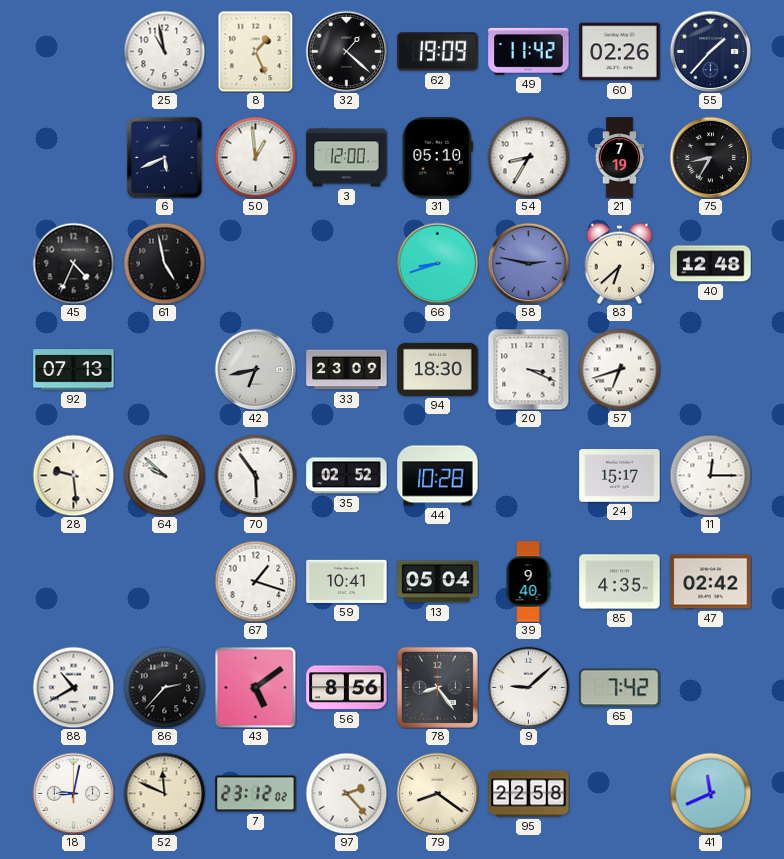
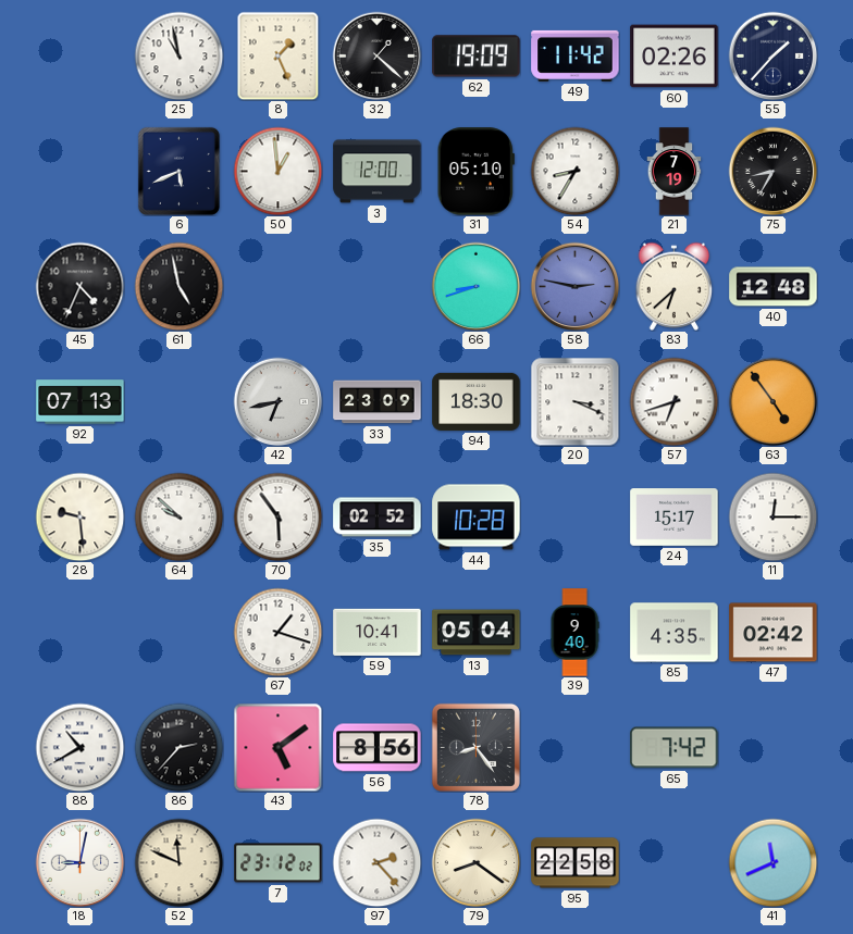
63: none -> 4:54
9: 9:08 -> none
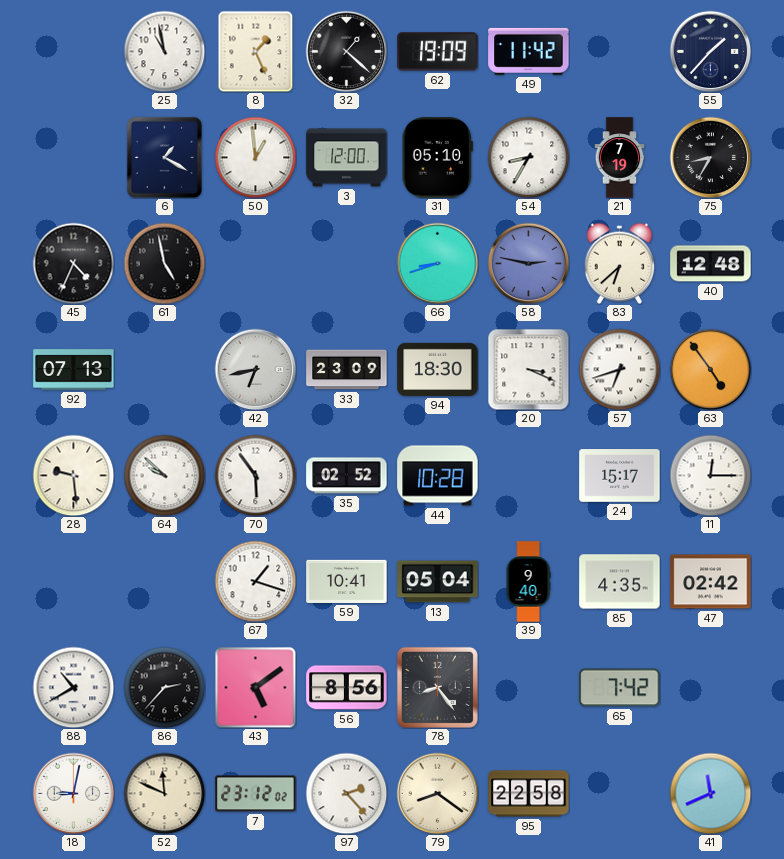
60: 02:26 -> none
6: 5:41 -> 1:20
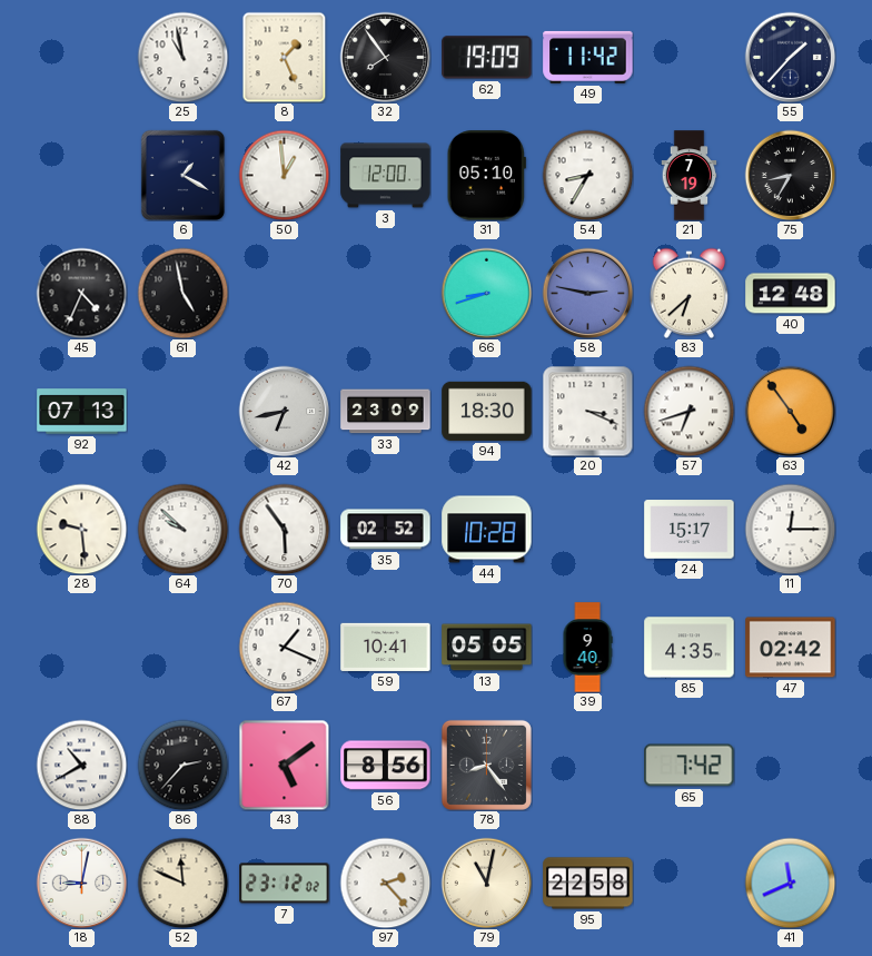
32: 1:22 -> 7:54
67: 1:18 -> 1:19
13: 05:04 -> 05:05
79: 8:21 -> 11:02
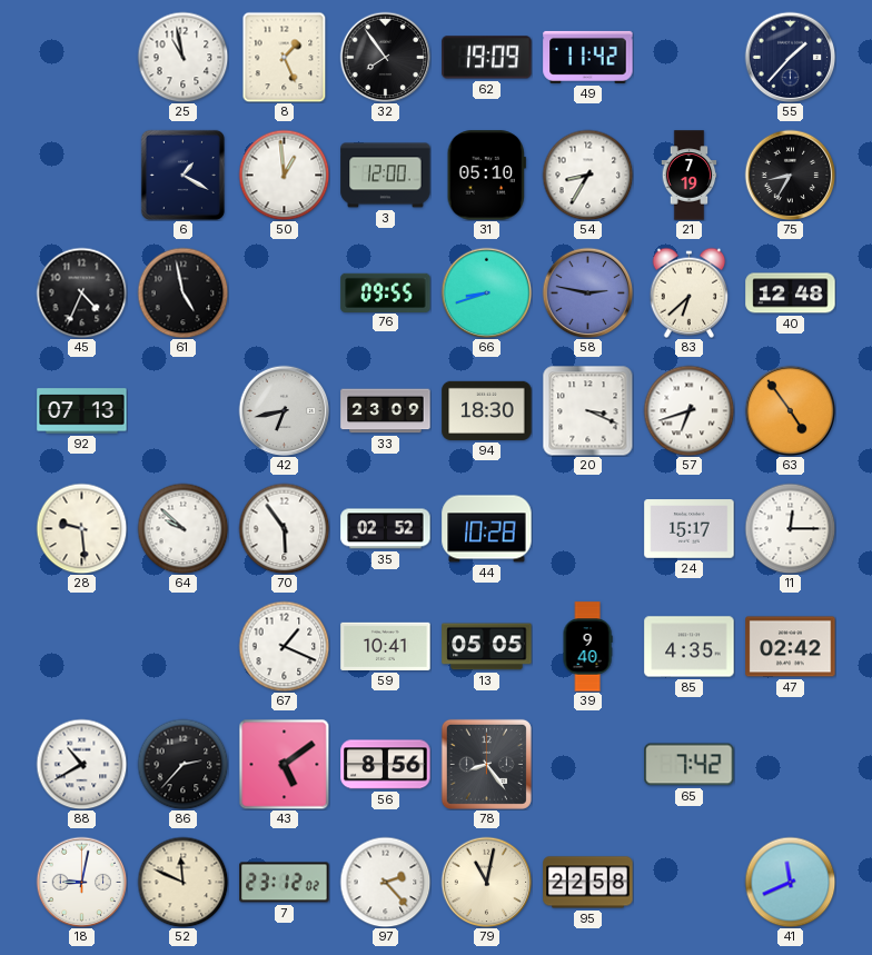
76: none -> 09:55
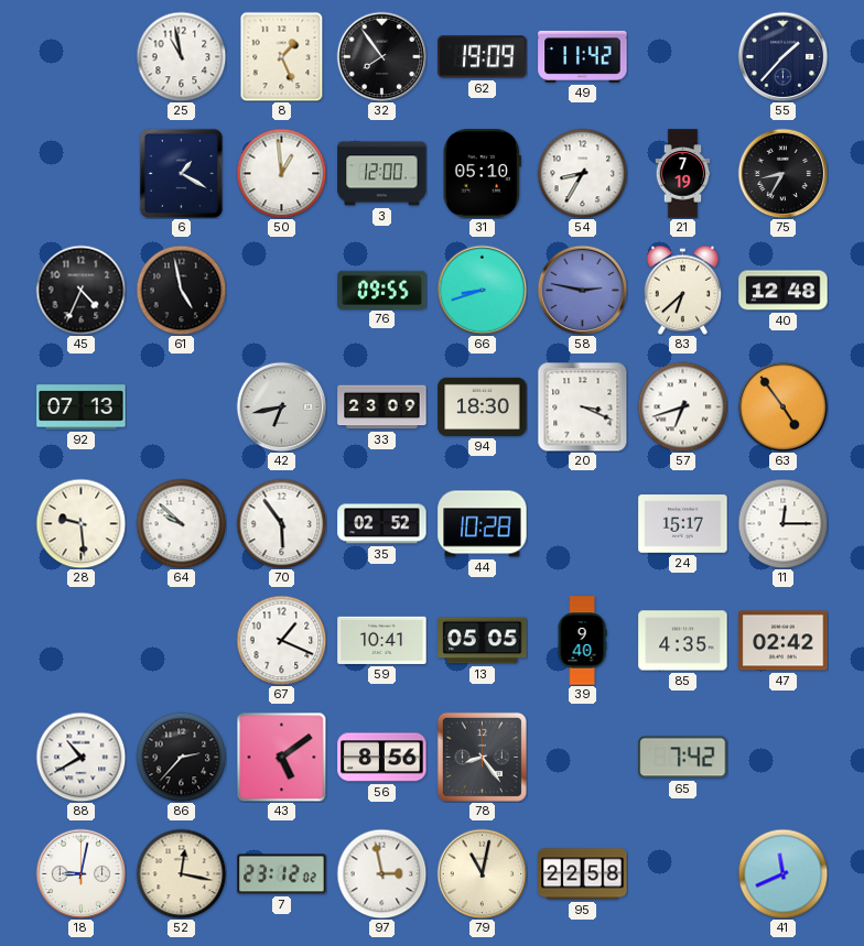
52: 11:49 -> 12:17
97: 2:23 -> 2:58
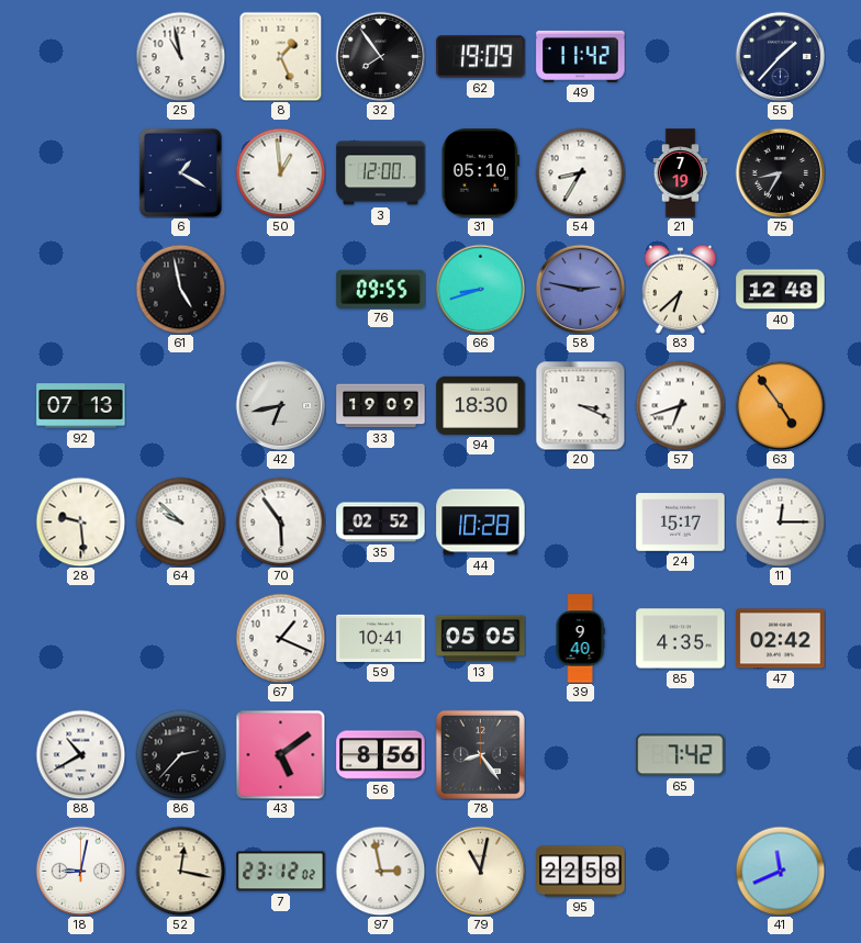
45: 4:34 -> none
33: 23:09 -> 19:09
